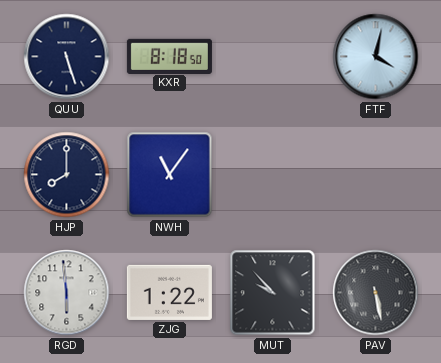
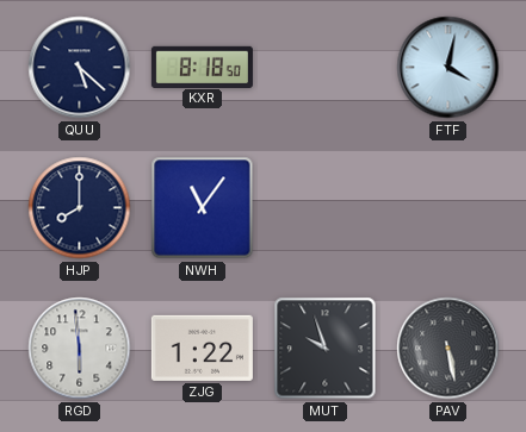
QUU: 5:27 -> 5:22
MUT: 9:53 -> 9:57
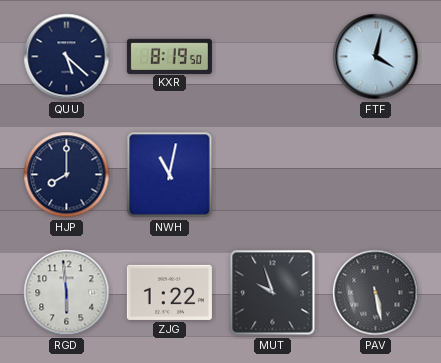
KXR: 8:18 -> 8:19
NWH: 11:06 -> 11:02
